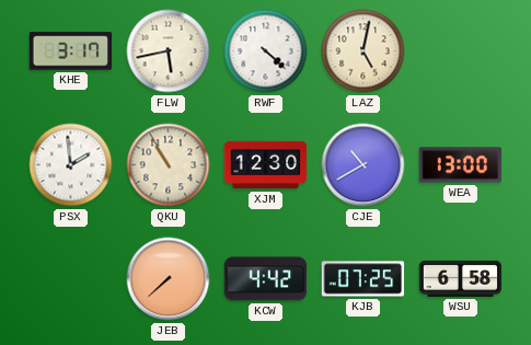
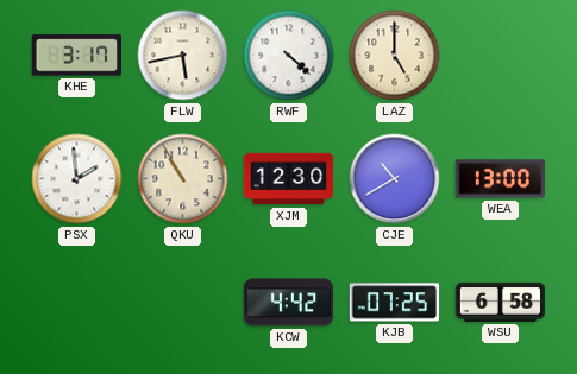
LAZ: 5:02 -> 5:00
JEB: 7:38 -> none
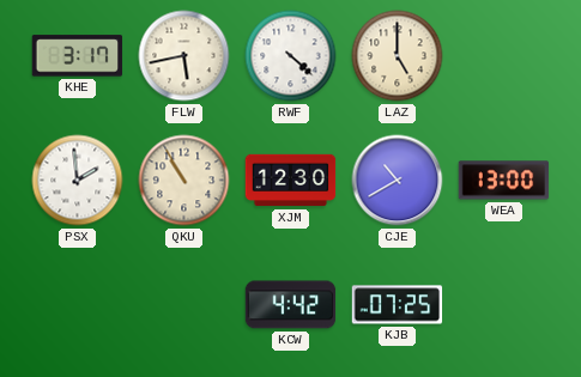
WSU: 6:58 -> none
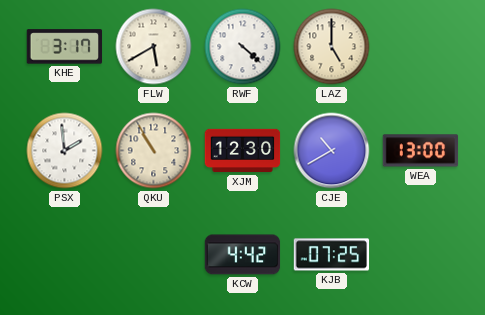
FLW: 5:43 -> 5:40
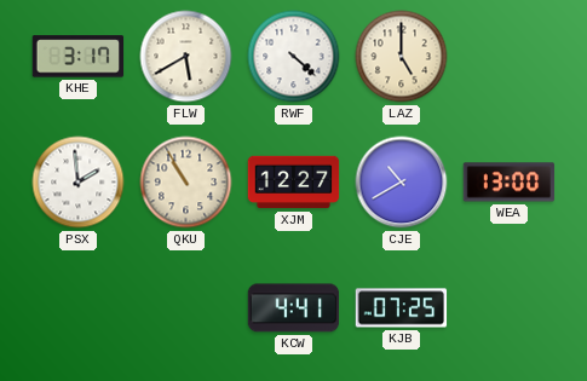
XJM: 12:30 -> 12:27
KCW: 4:42 -> 4:41
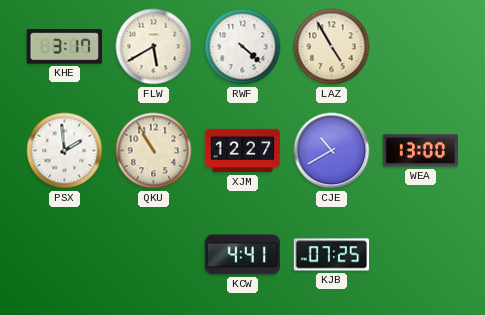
LAZ: 5:00 -> 4:55
